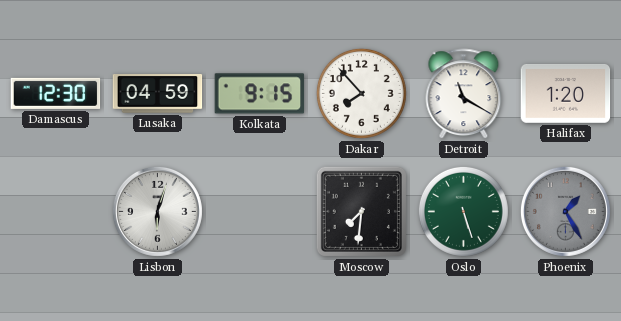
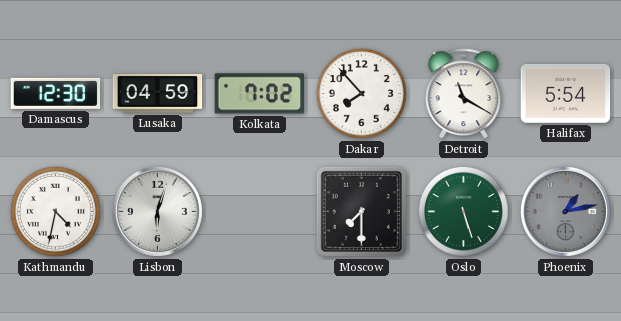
Kolkata: 9:15 -> 7:02
Halifax: 1:20 -> 5:54
Kathmandu: none -> 4:32
Moscow: 7:31 -> 7:30
Phoenix: 1:25 -> 1:13
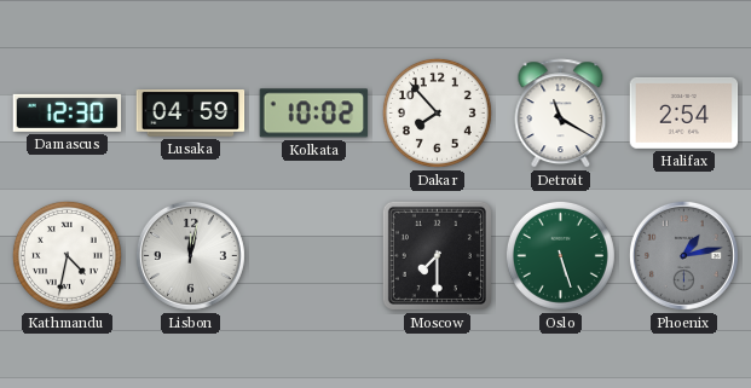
Kolkata: 7:02 -> 10:02
Halifax: 5:54 -> 2:54
Lisbon: 6:03 -> 12:02
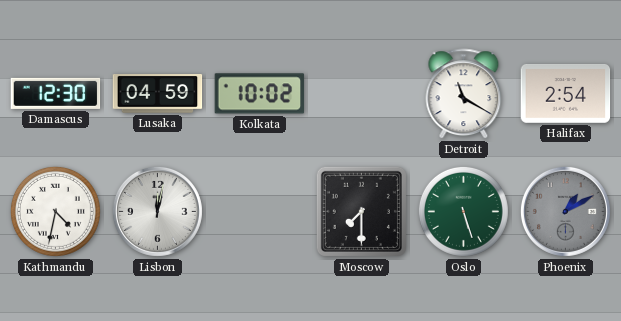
Dakar: 7:53 -> none
Phoenix: 1:13 -> 1:10
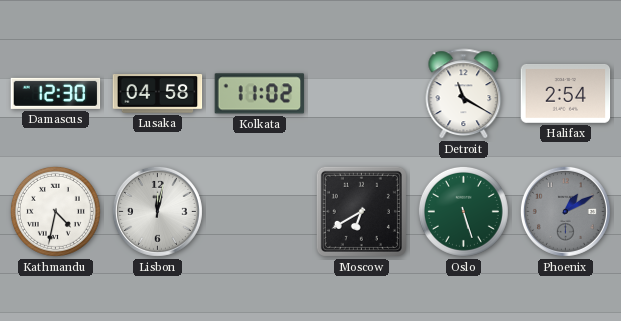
Lusaka: 04:59 -> 04:58
Kolkata: 10:02 -> 11:02
Moscow: 7:30 -> 6:40
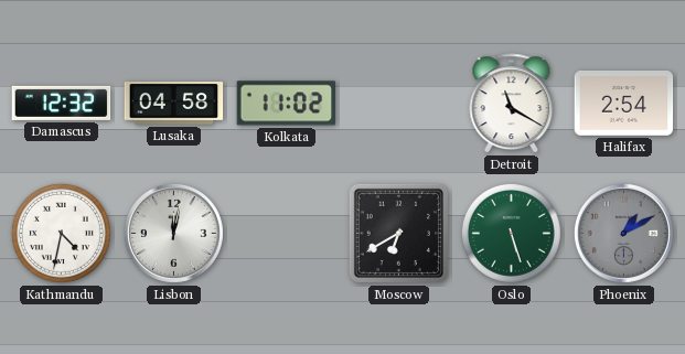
Damascus: 12:30 -> 12:32
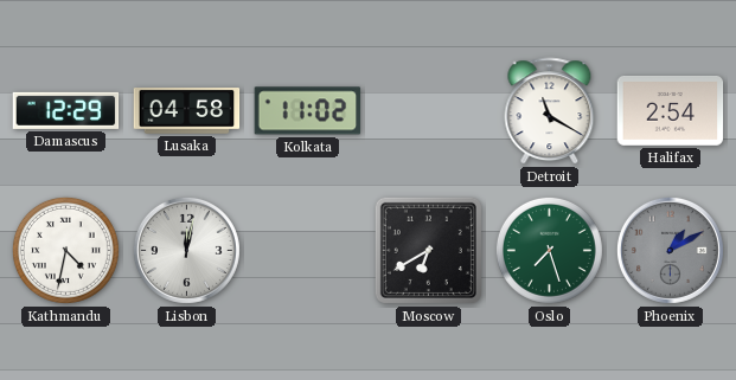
Damascus: 12:32 -> 12:29
Oslo: 5:27 -> 7:27
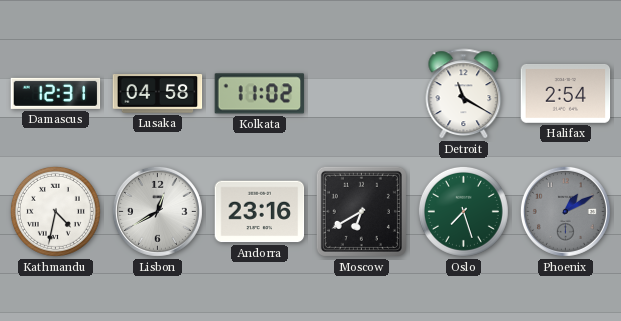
Damascus: 12:29 -> 12:31
Lisbon: 12:02 -> 12:40
Andorra: none -> 23:16
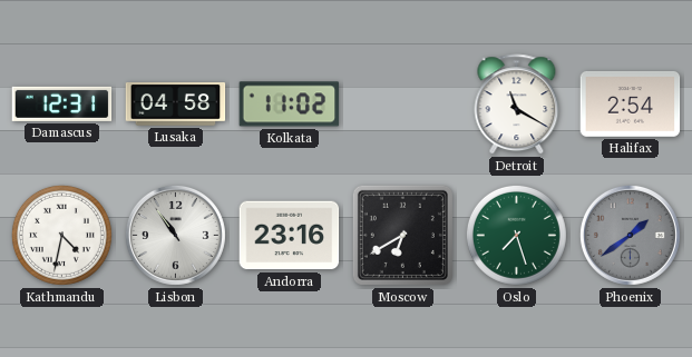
Lisbon: 12:40 -> 10:54
Phoenix: 1:10 -> 1:39
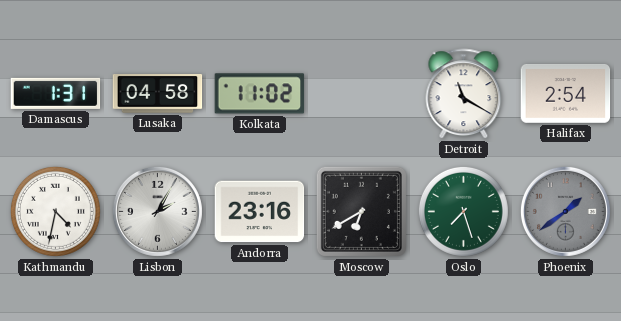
Damascus: 12:31 -> 1:31
Lisbon: 10:54 -> 2:05
